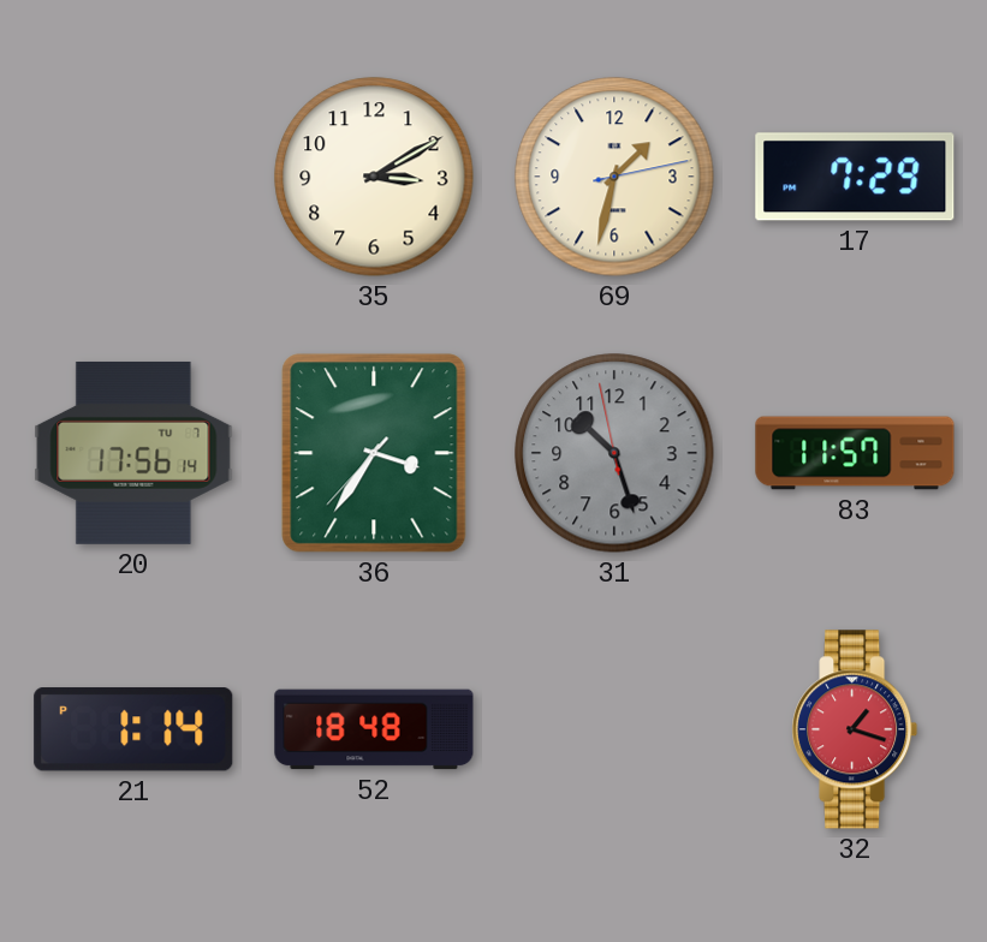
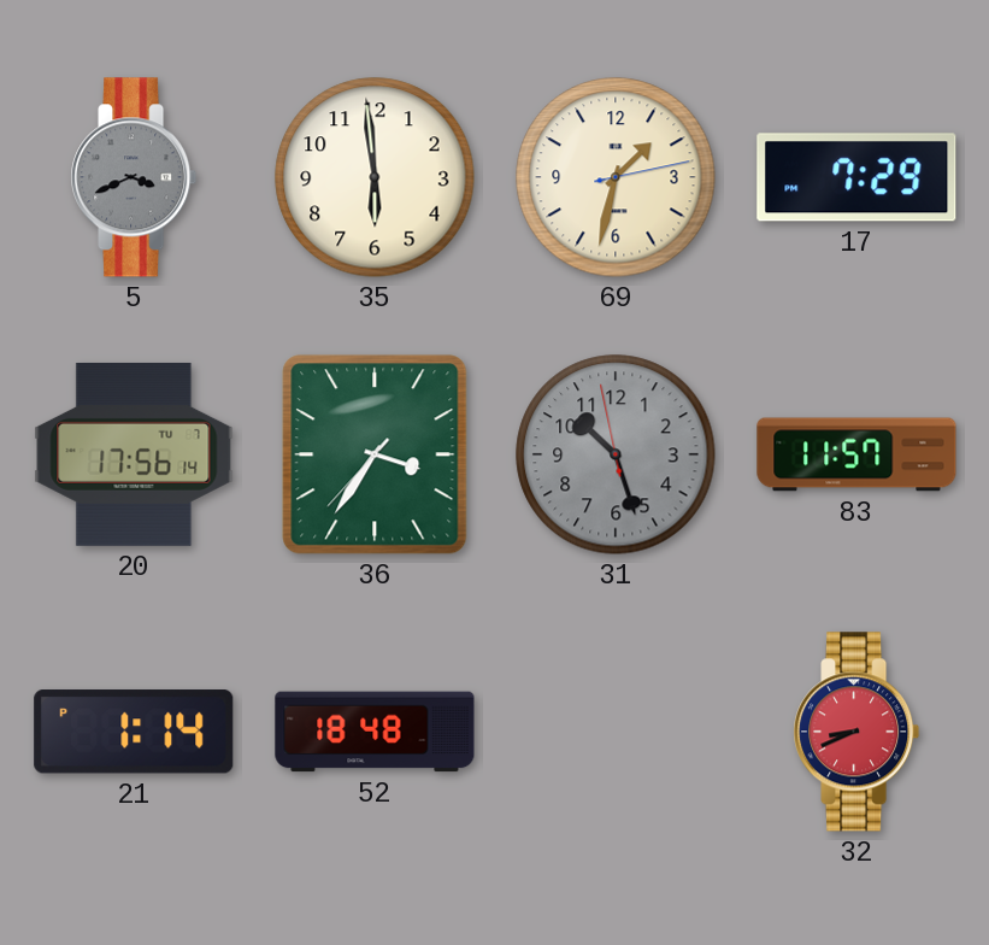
5: none -> 3:41
35: 3:10 -> 5:59
32: 1:18 -> 8:41
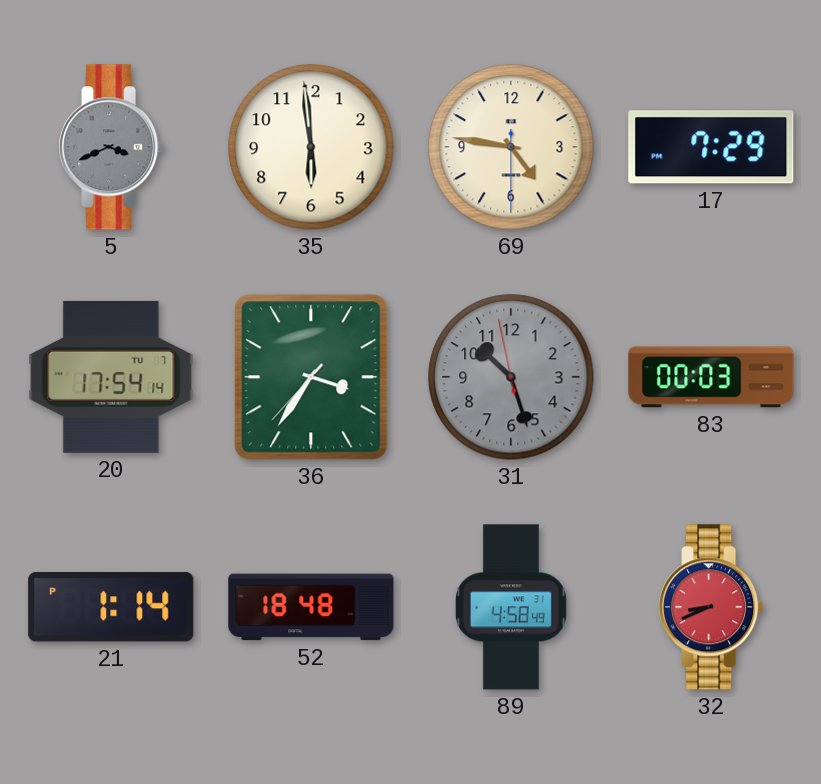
69: 1:32 -> 4:46
20: 17:56 -> 17:54
83: 11:57 -> 00:03
89: none -> 4:58
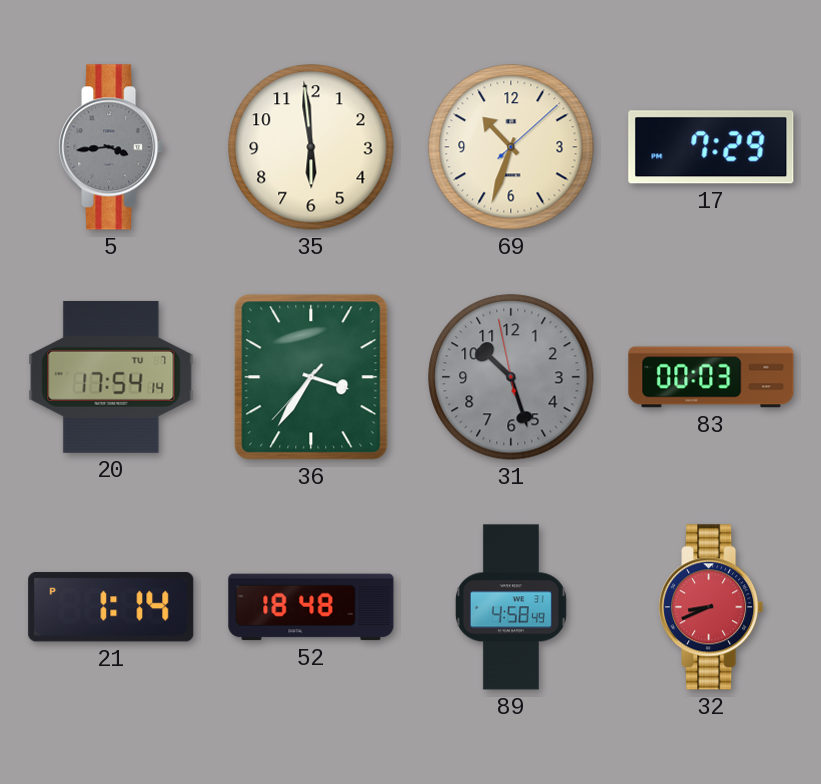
5: 3:41 -> 3:44
69: 4:46 -> 10:33
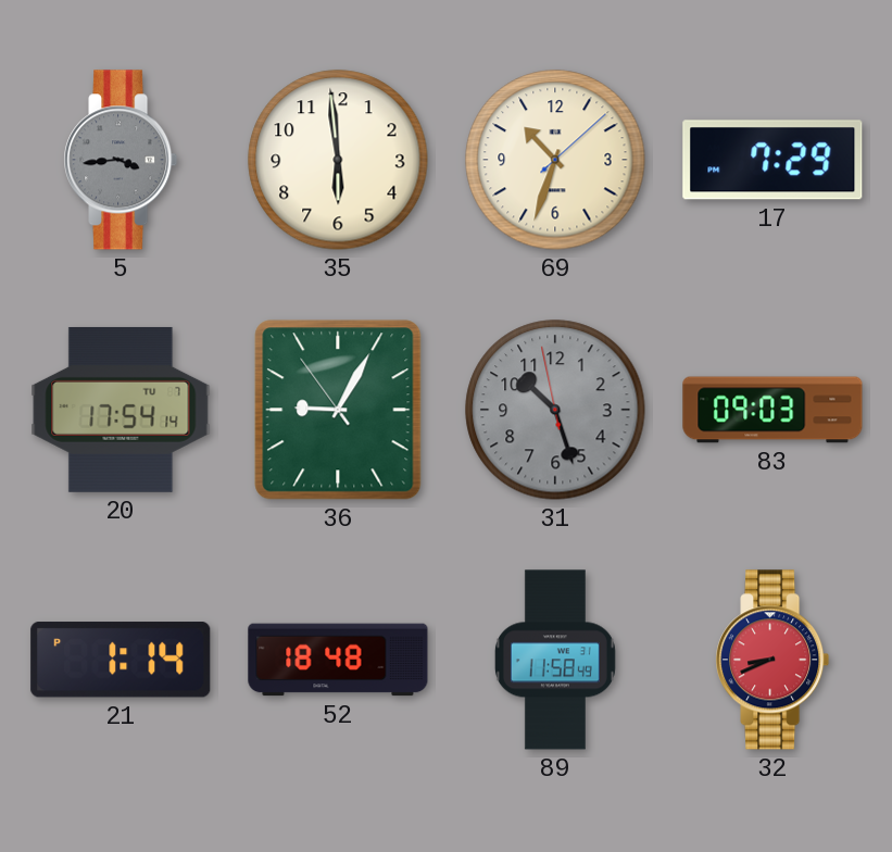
36: 3:35 -> 9:04
83: 00:03 -> 09:03
89: 4:58 -> 11:58
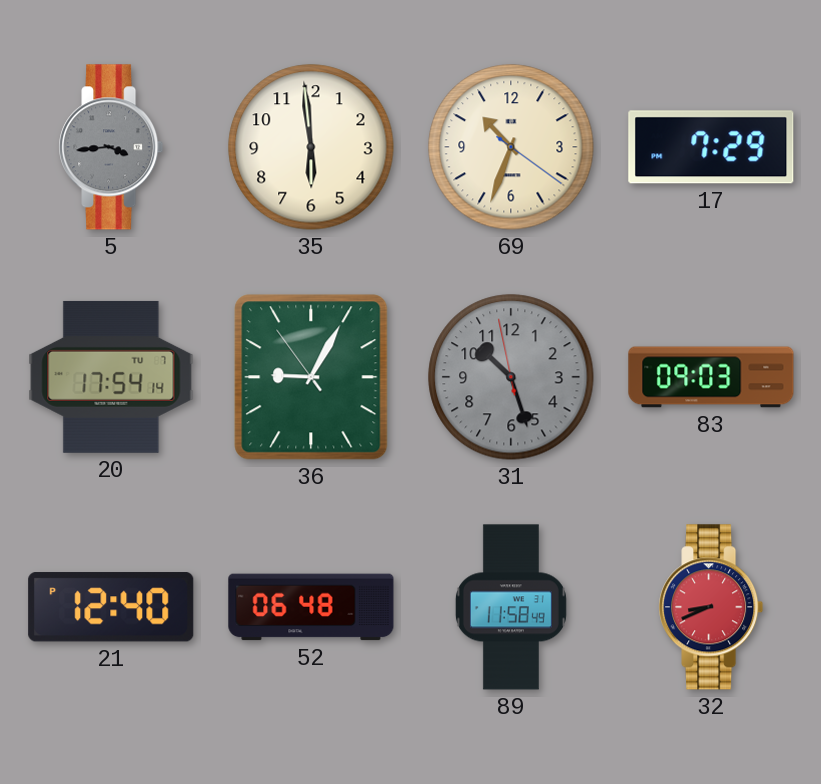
69: 10:33:08 -> 10:33:21
21: 1:14 -> 12:40
52: 18:48 -> 06:48
